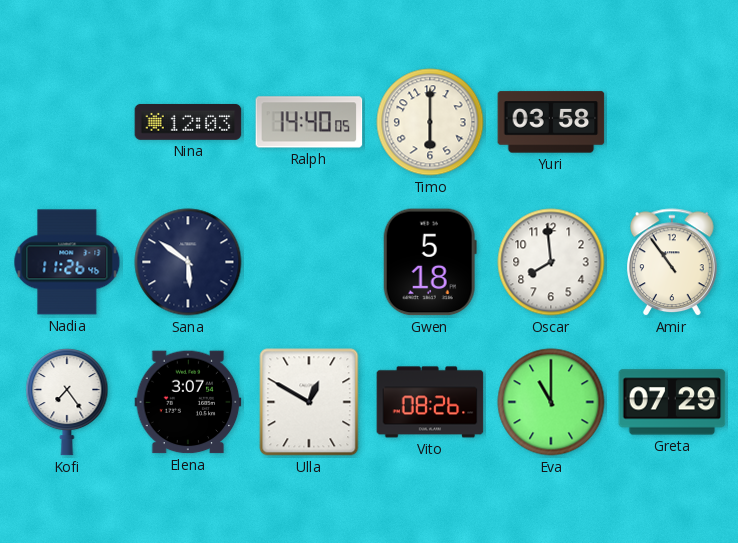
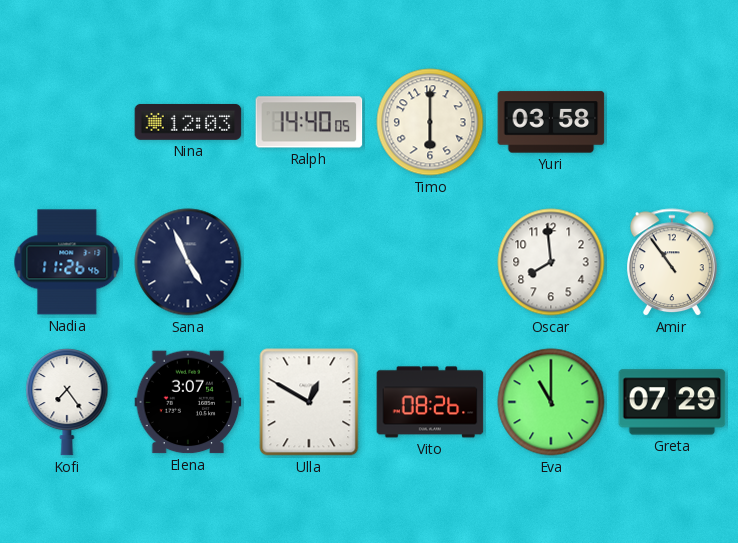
Sana: 5:51 -> 4:56
Gwen: 5:18 -> none
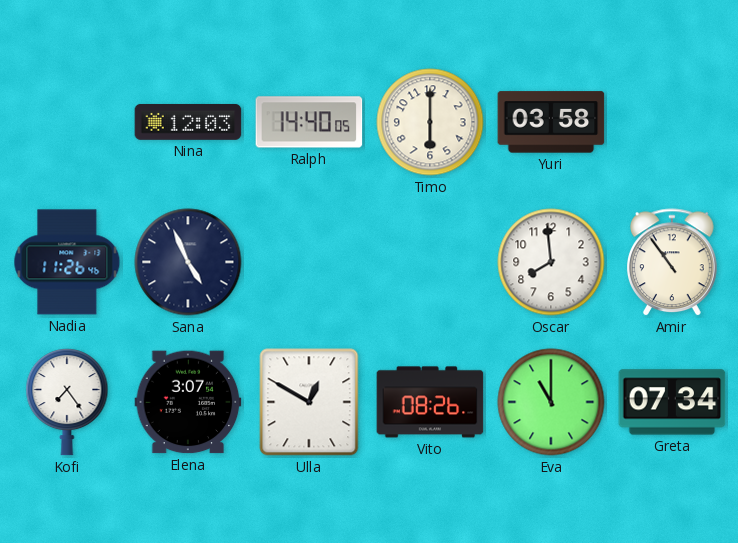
Greta: 07:29 -> 07:34
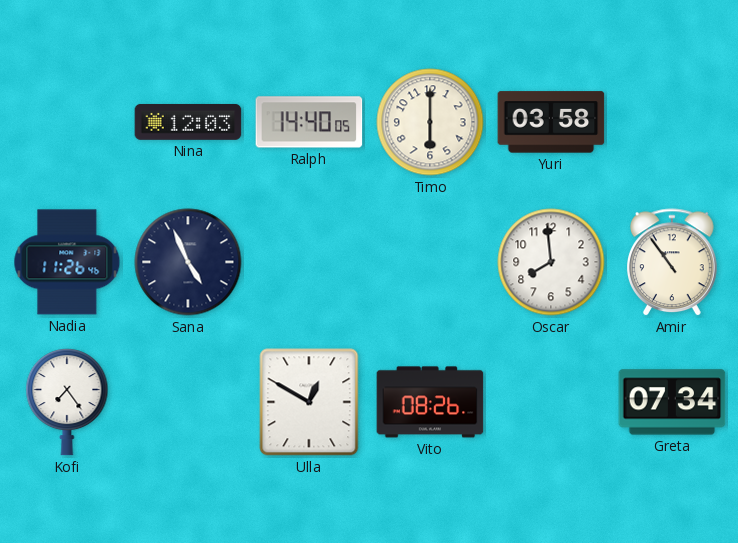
Elena: 3:07 -> none
Eva: 11:00 -> none
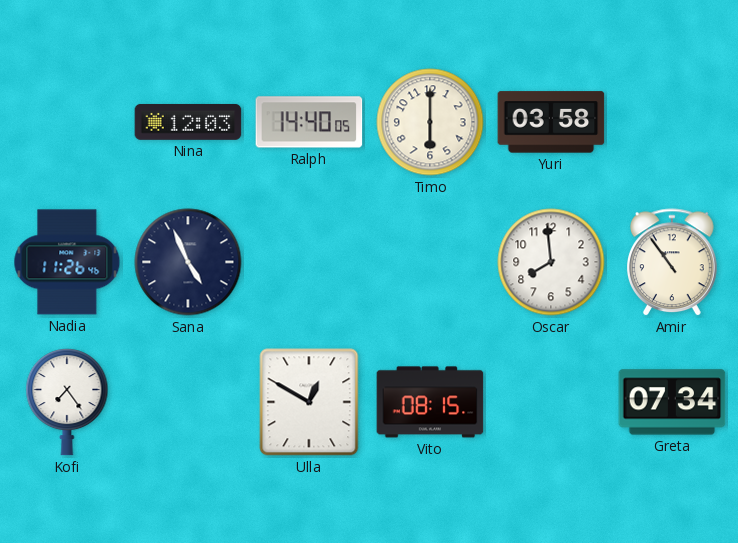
Vito: 08:26 -> 08:15
